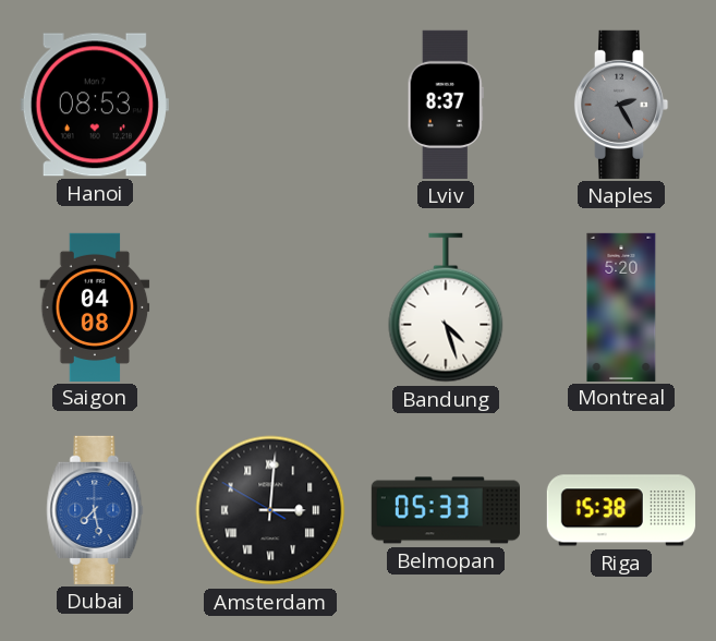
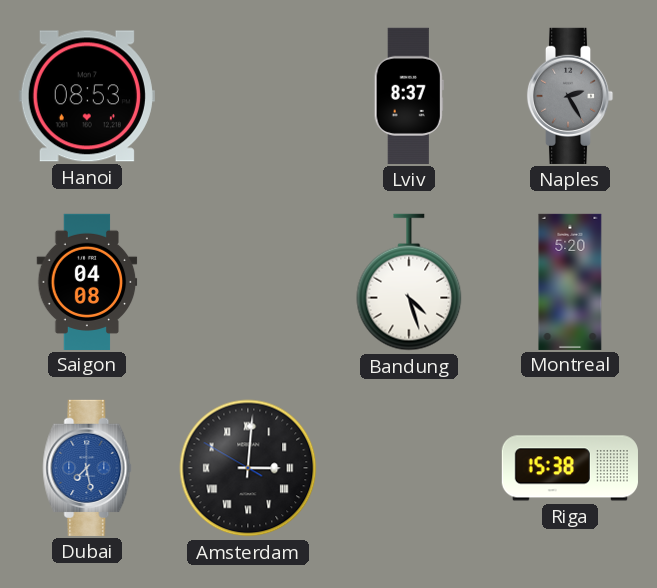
Belmopan: 05:33 -> none
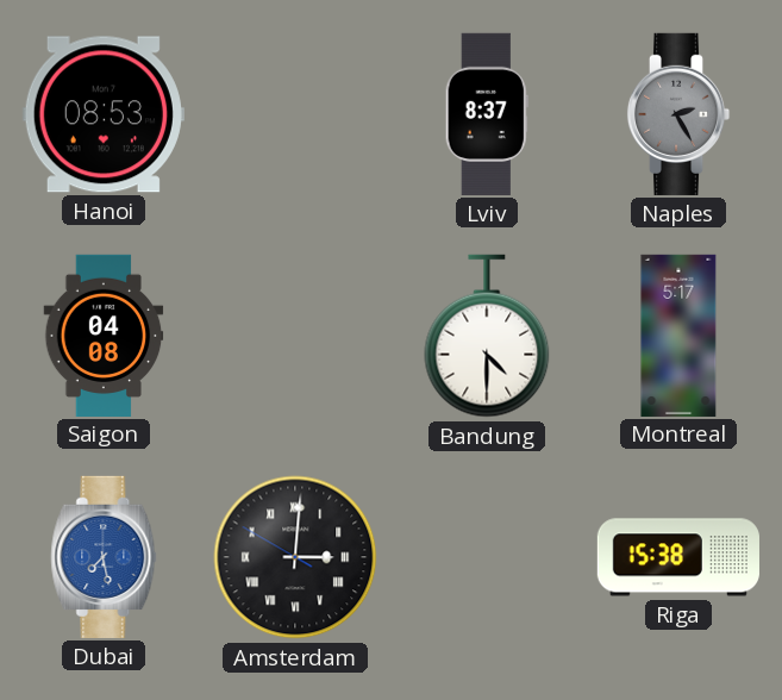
Bandung: 4:27 -> 4:30
Montreal: 5:20 -> 5:17
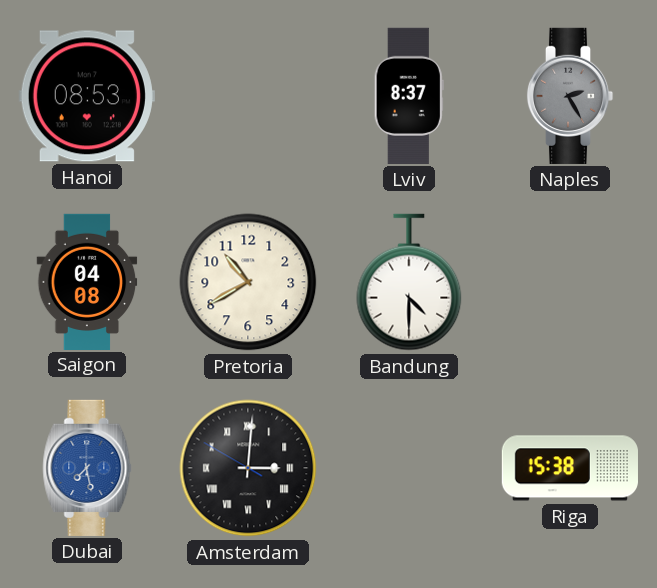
Pretoria: none -> 10:40
Montreal: 5:17 -> none
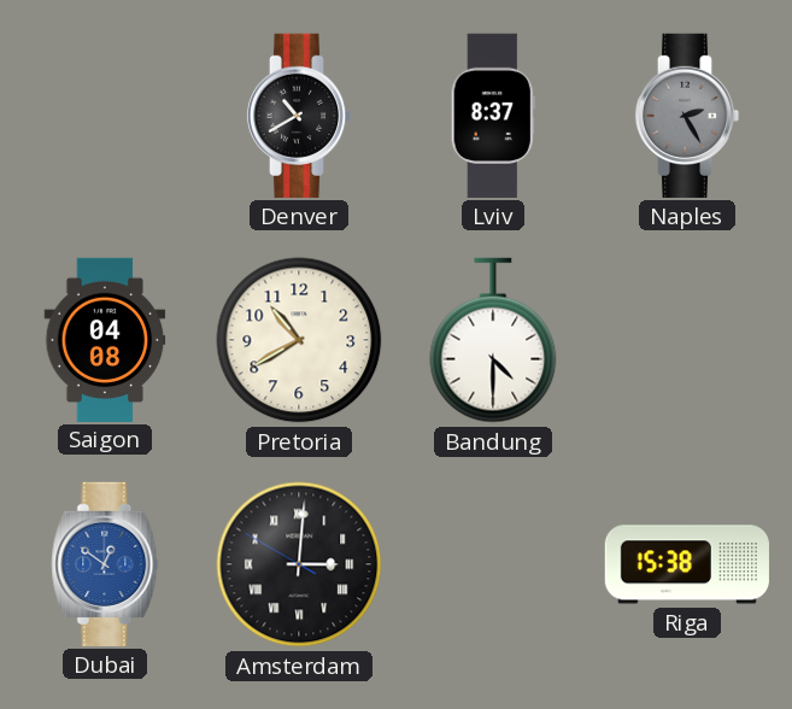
Hanoi: 08:53 -> none
Denver: none -> 10:40
Dubai: 7:28 -> 12:51
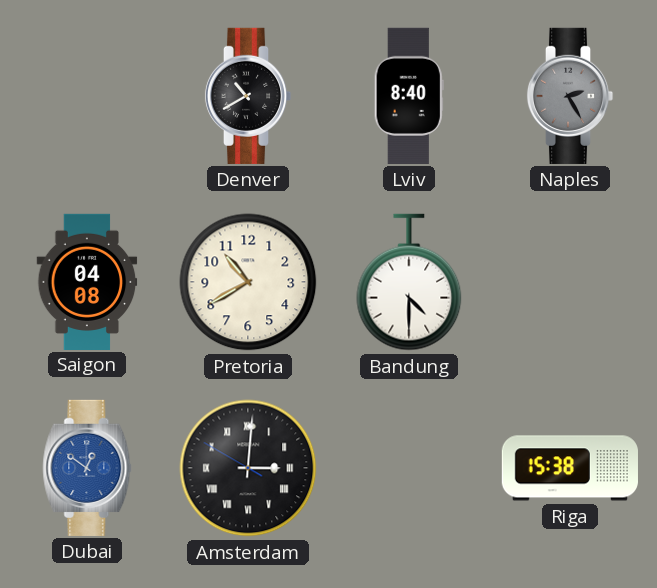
Lviv: 8:37 -> 8:40
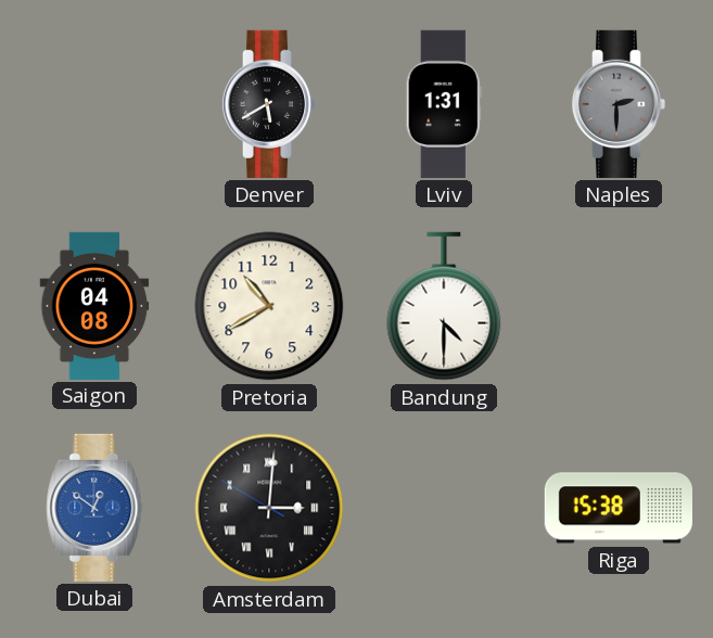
Denver: 10:40 -> 5:40
Lviv: 8:40 -> 1:31
Naples: 2:25 -> 2:30
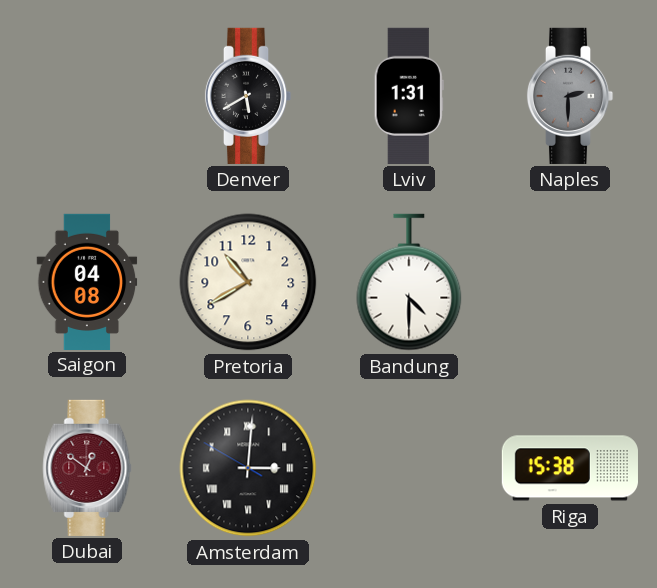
Dubai dial: blue -> burgundy
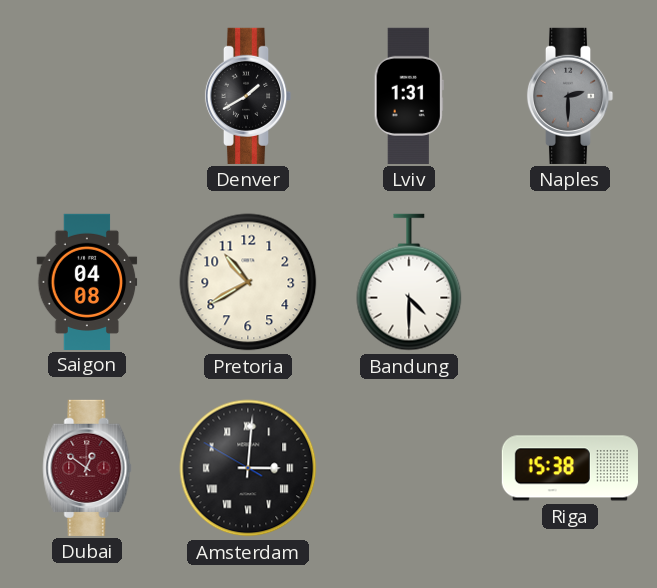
Denver: 5:40 -> 1:40
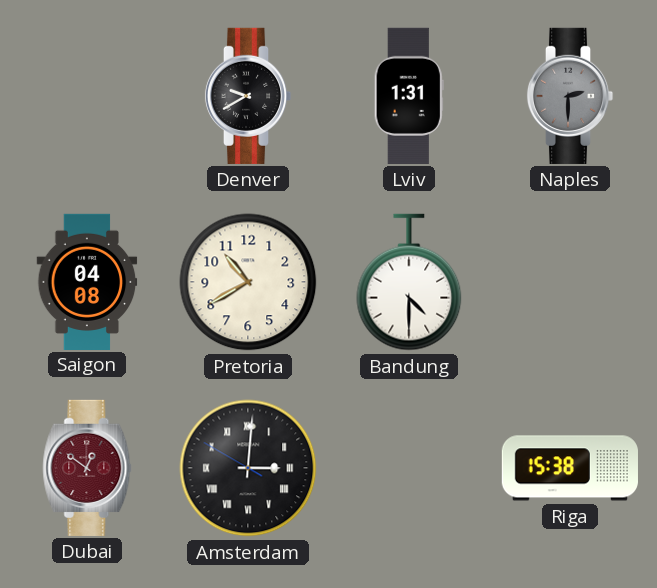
Denver: 1:40 -> 9:40
